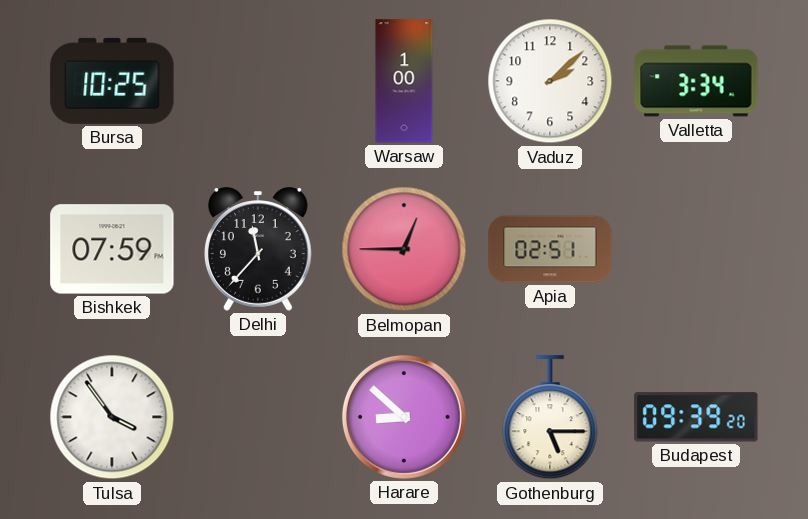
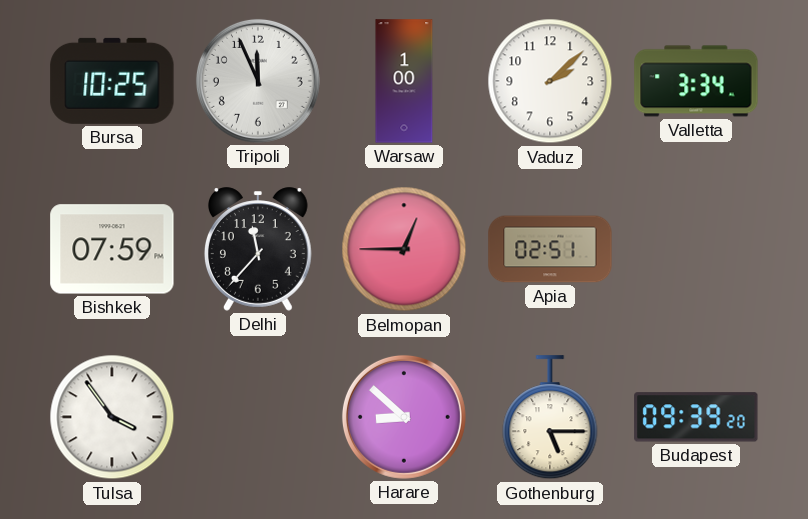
Tripoli: none -> 11:56
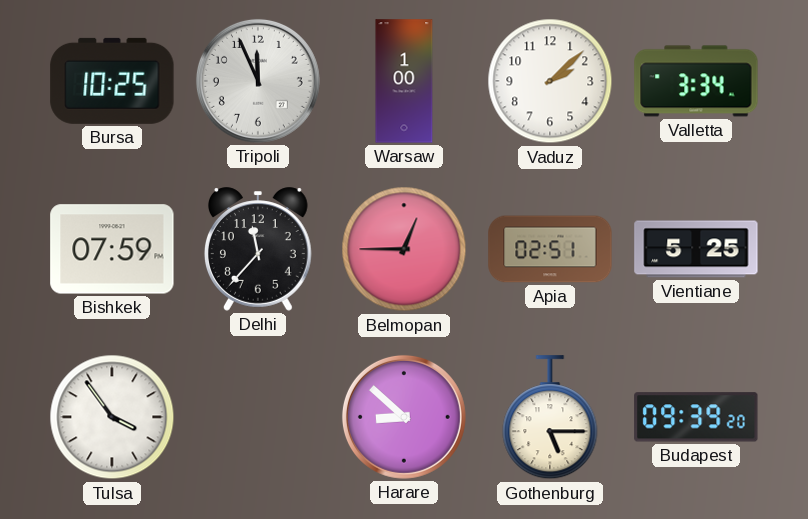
Vientiane: none -> 5:25
